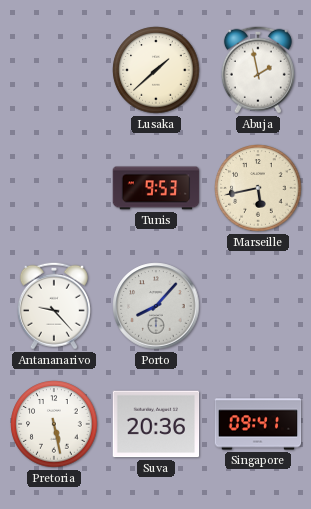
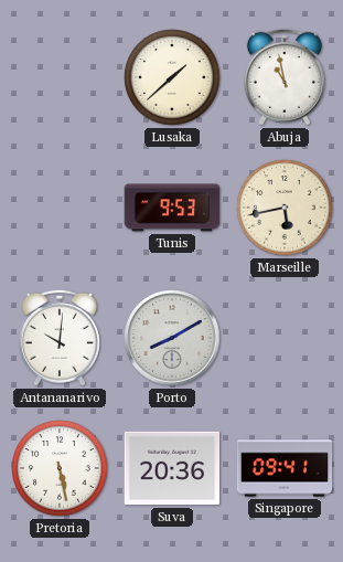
Abuja: 1:58 -> 10:58
Antananarivo: 9:23 -> 10:01
Porto: 8:07 -> 8:10
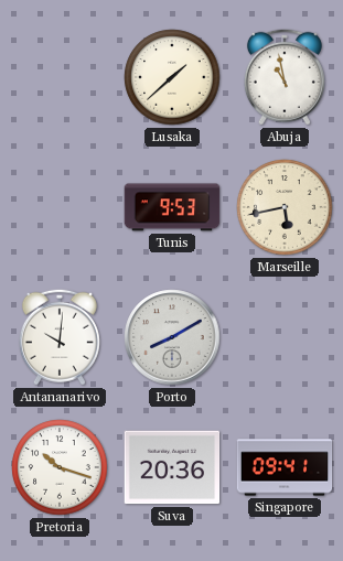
Pretoria: 5:28 -> 10:18
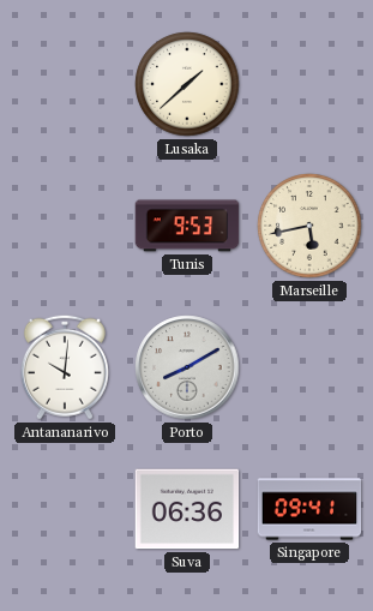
Abuja: 10:58 -> none
Pretoria: 10:18 -> none
Suva: 20:36 -> 06:36
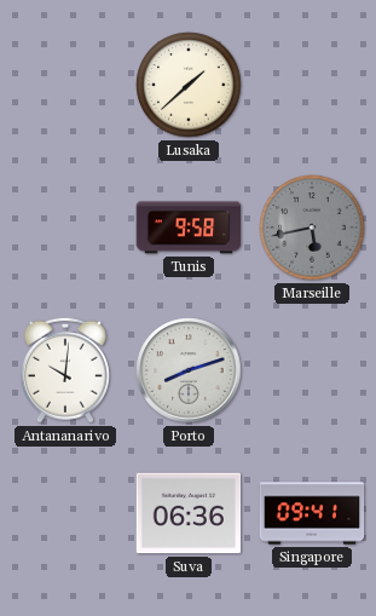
Tunis: 9:53 -> 9:58
Marseille dial: cream -> grey
Porto: 8:10 -> 8:12
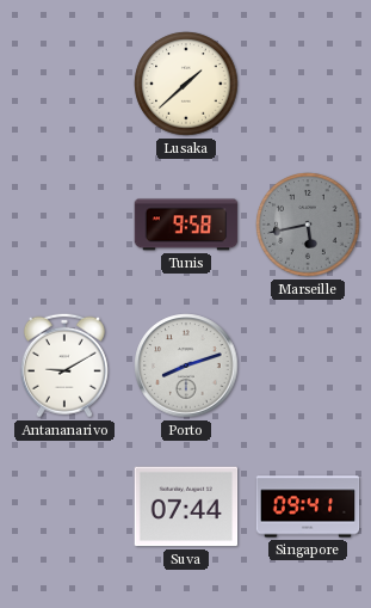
Antananarivo: 10:01 -> 9:10
Suva: 06:36 -> 07:44
